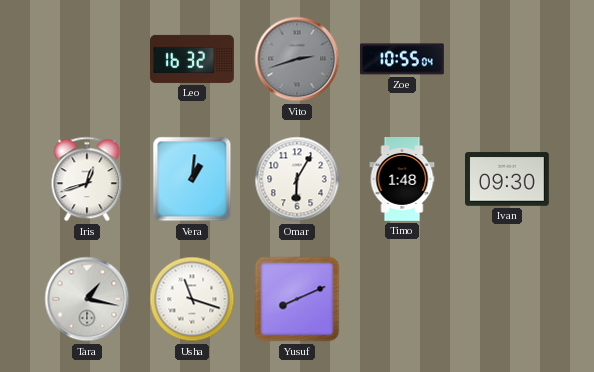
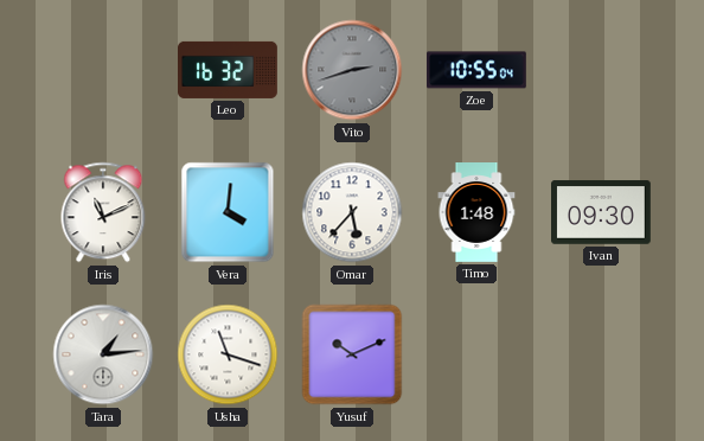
Iris: 12:42 -> 11:11
Vera: 1:01 -> 4:01
Omar: 6:05 -> 5:37
Tara: 1:17 -> 1:14
Yusuf: 8:11 -> 10:11
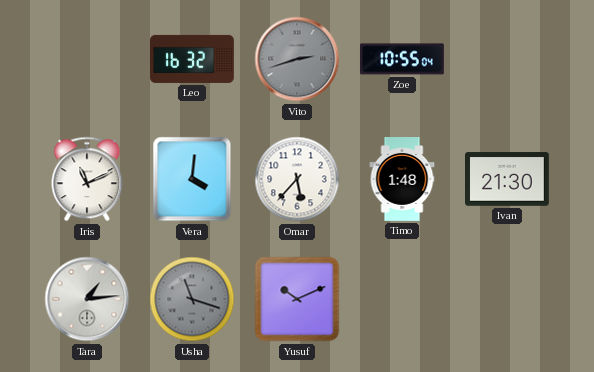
Ivan: 09:30 -> 21:30
Usha dial: white -> grey
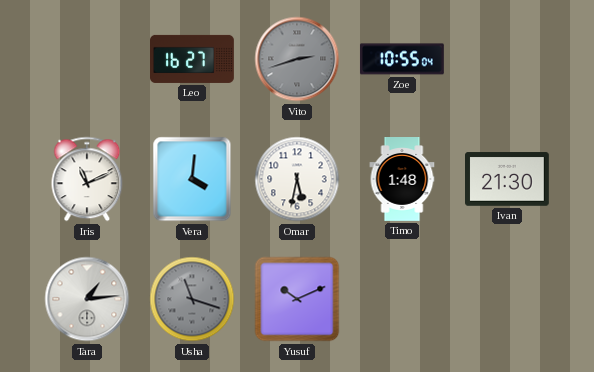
Leo: 16:32 -> 16:27
Omar: 5:37 -> 5:32
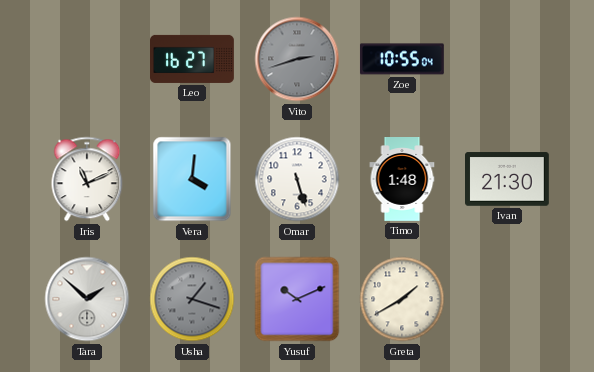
Omar: 5:32 -> 5:27
Tara: 1:14 -> 1:52
Usha: 11:18 -> 1:18
Greta: none -> 1:40
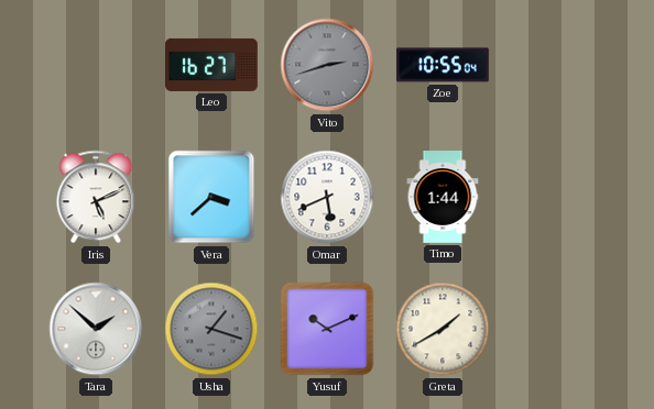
Iris: 11:11 -> 5:11
Vera: 4:01 -> 3:38
Omar: 5:27 -> 5:41
Timo: 1:48 -> 1:44
Ivan: 21:30 -> none
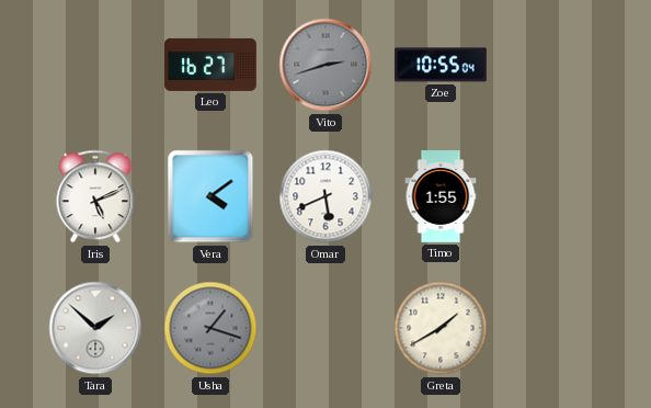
Vera: 3:38 -> 4:09
Timo: 1:44 -> 1:55
Yusuf: 10:11 -> none
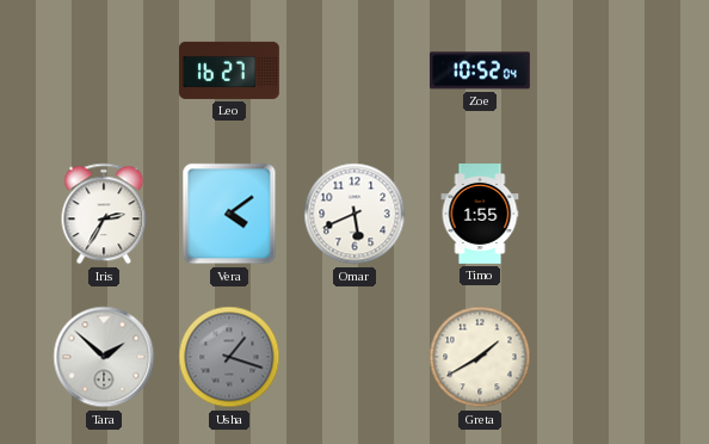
Vito: 2:42 -> none
Zoe: 10:55 -> 10:52
Iris: 5:11 -> 2:35
